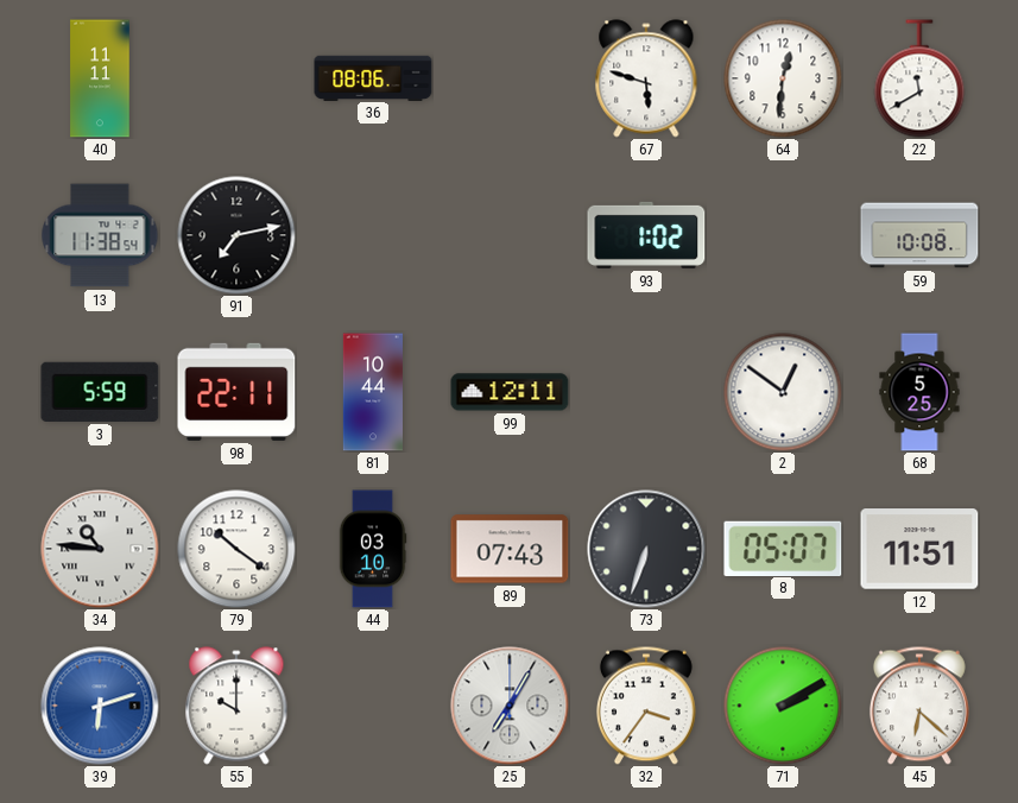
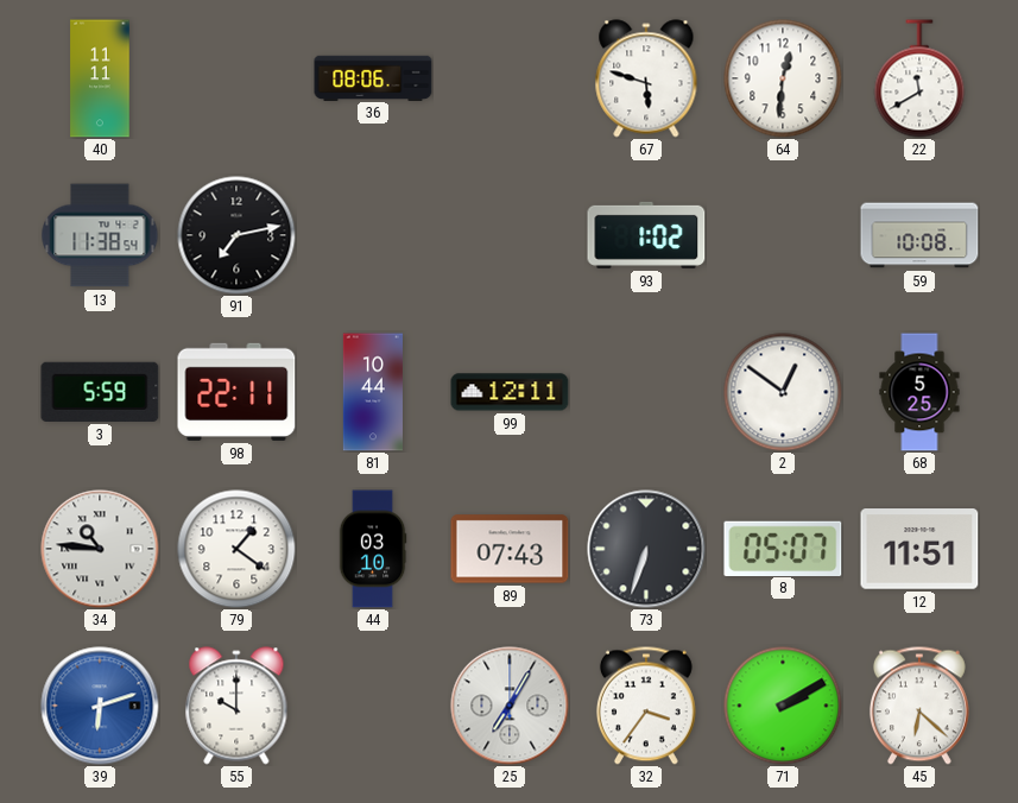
79: 10:21 -> 1:21
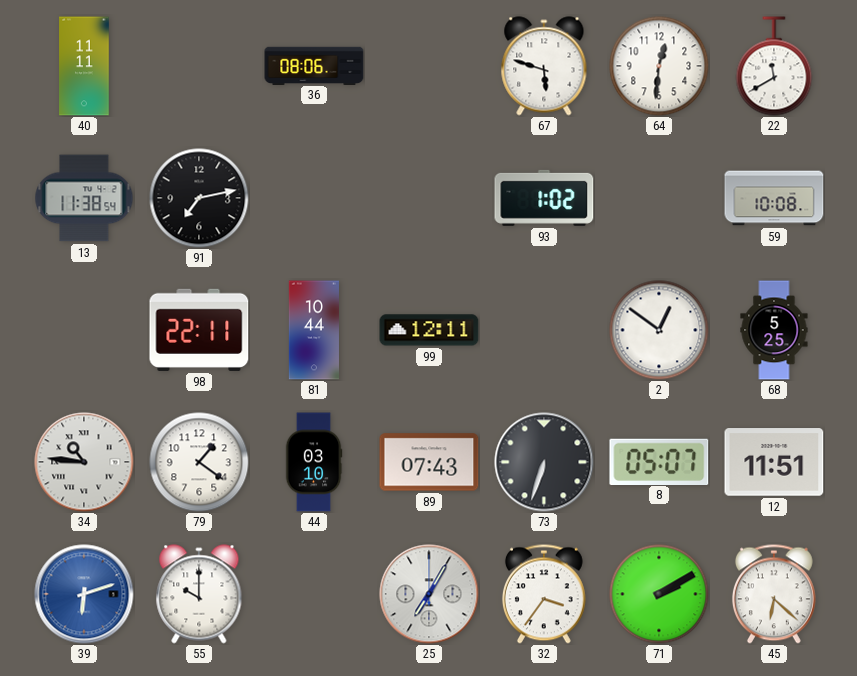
3: 5:59 -> none
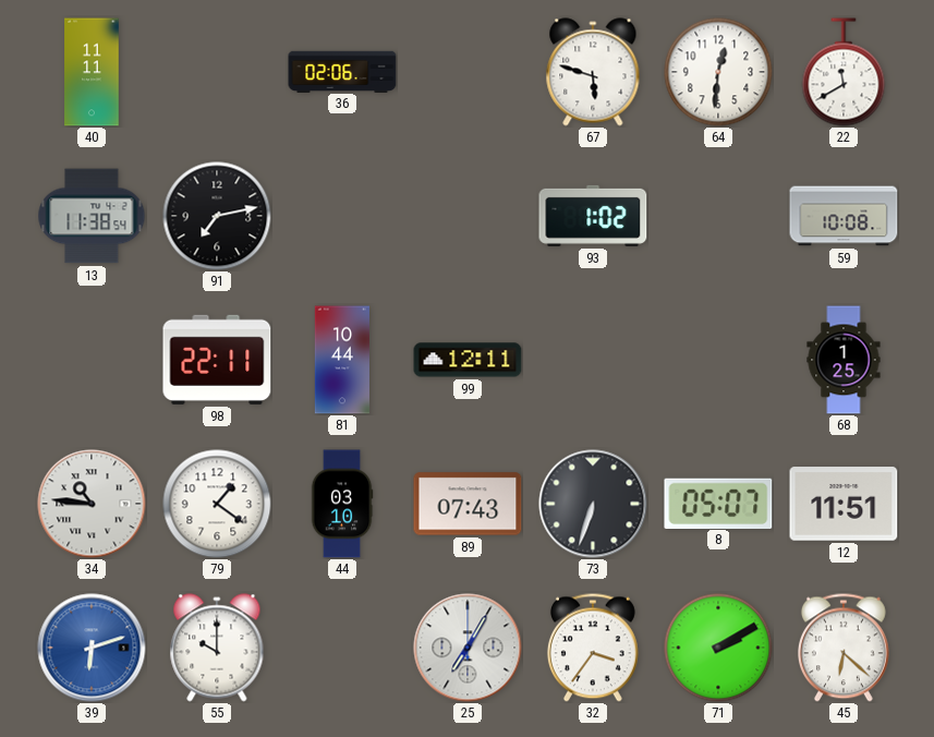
36: 08:06 -> 02:06
2: 12:51 -> none
68: 5:25 -> 1:25
